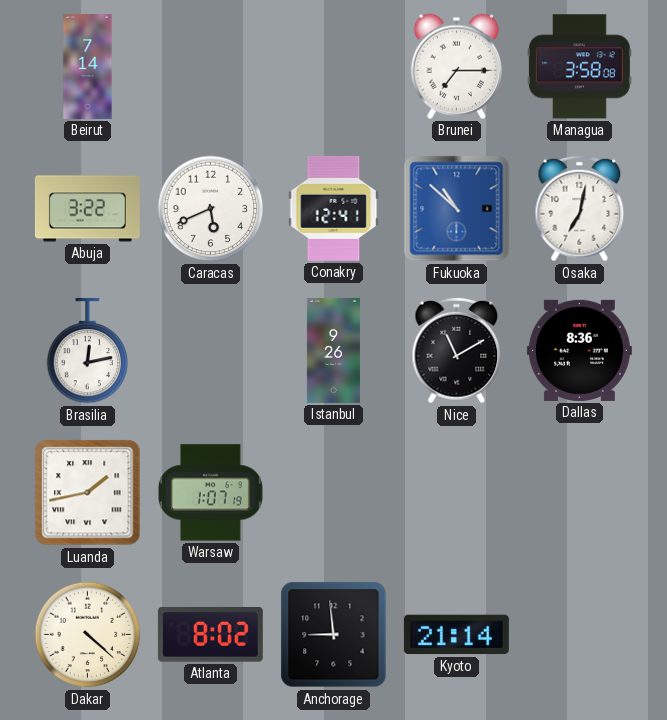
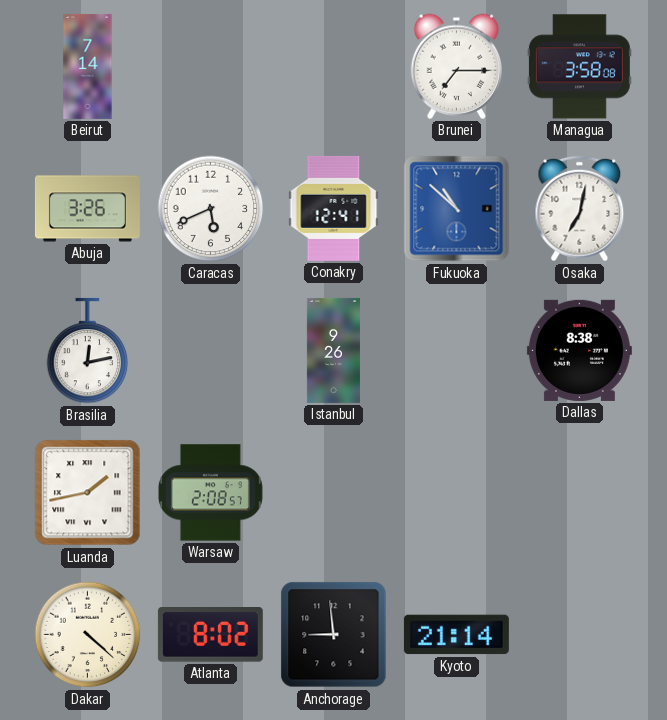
Abuja: 3:22 -> 3:26
Nice: 11:10 -> none
Dallas: 8:36 -> 8:38
Warsaw: 1:07 -> 2:08
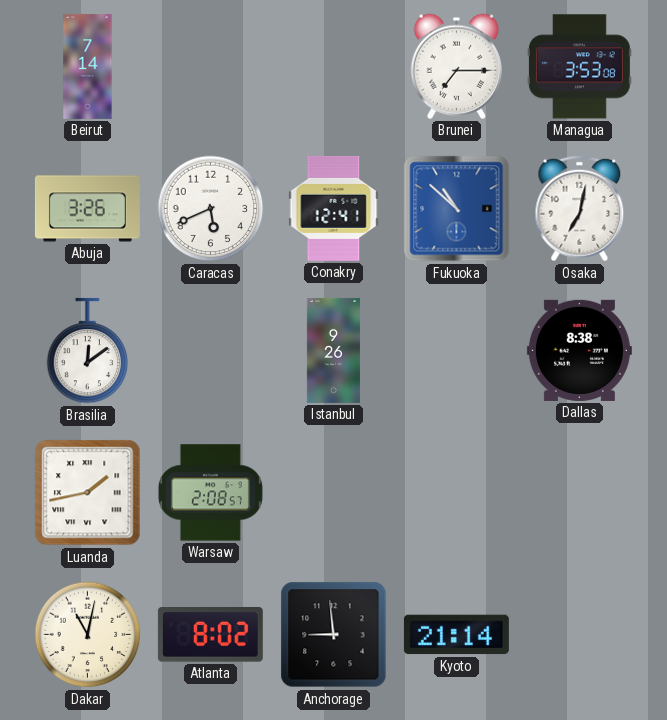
Managua: 3:58 -> 3:53
Brasilia: 12:13 -> 12:09
Dakar: 4:22 -> 11:02
